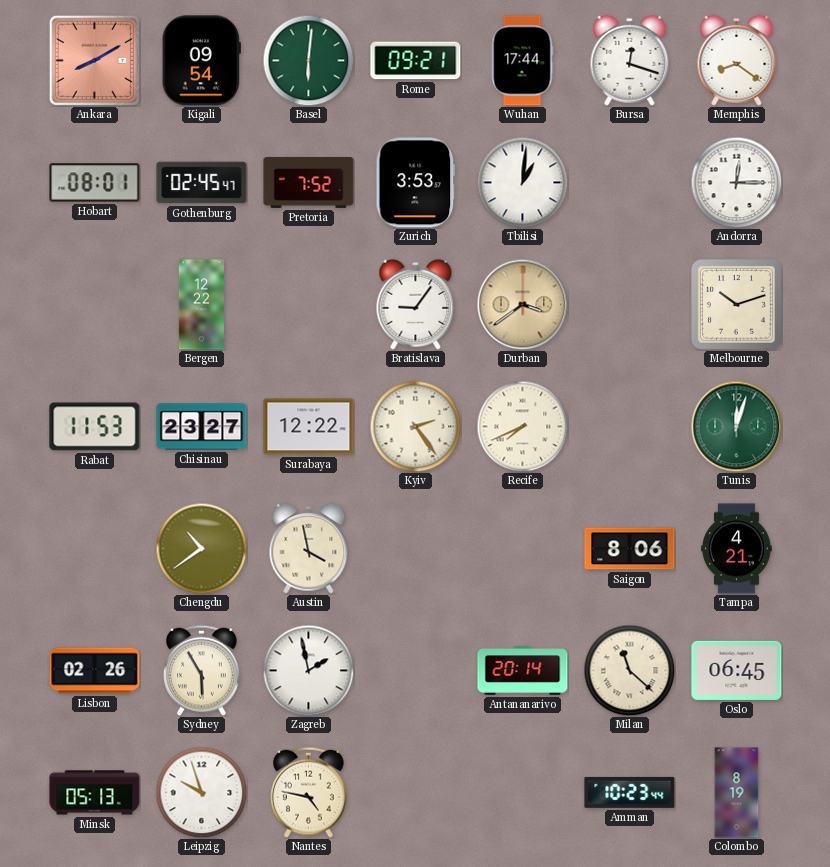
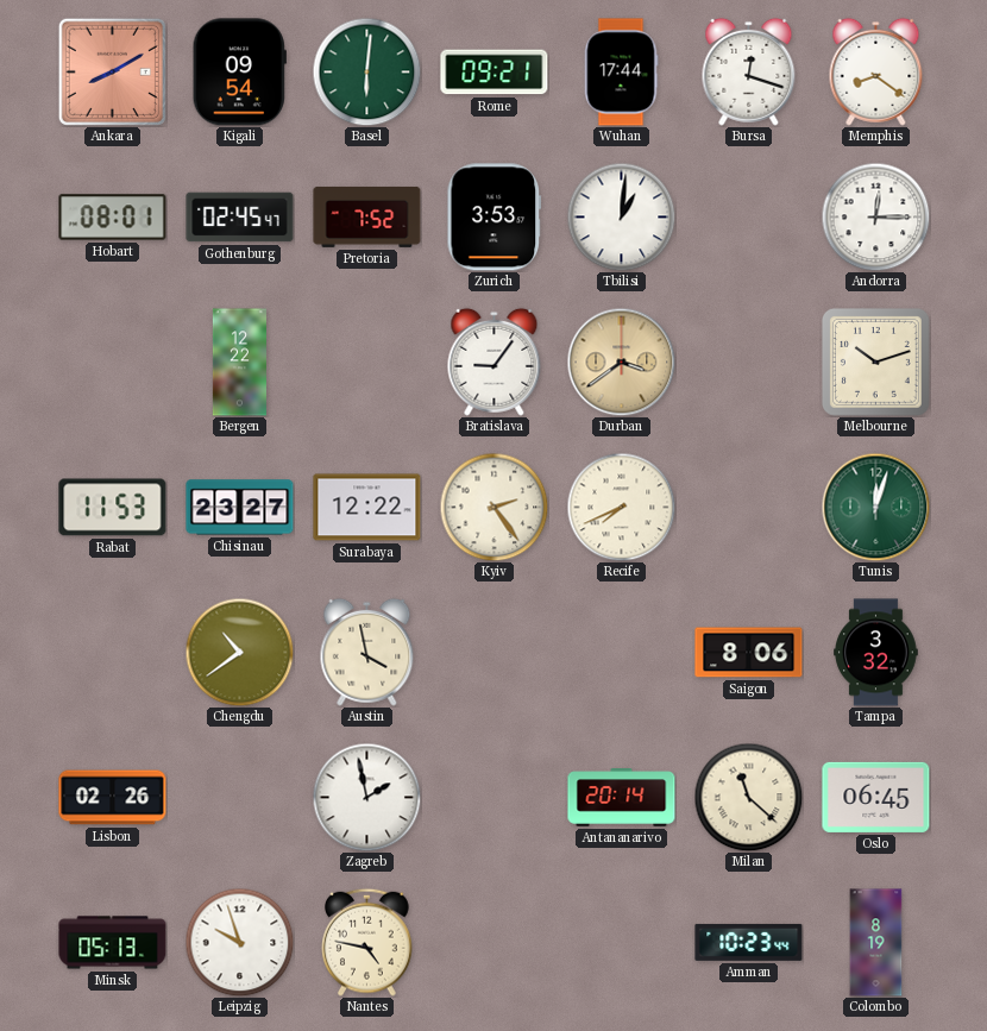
Tampa: 4:21 -> 3:32
Sydney: 5:55 -> none
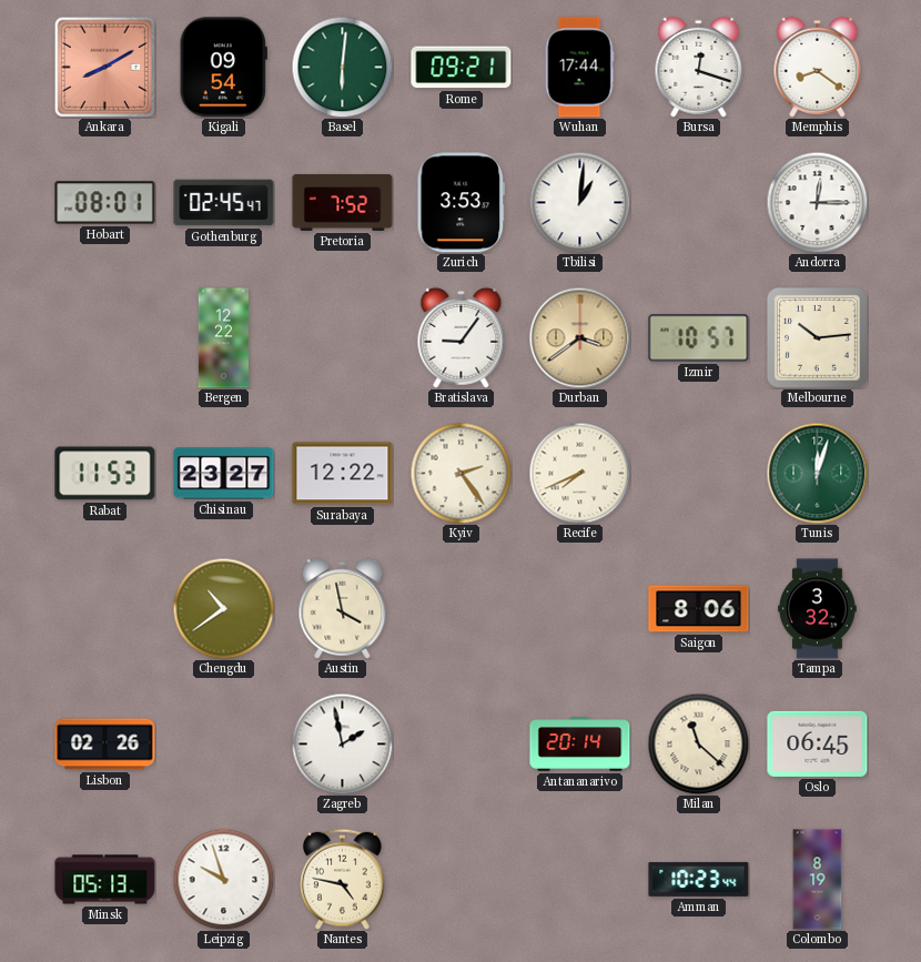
Izmir: none -> 10:57
Melbourne: 10:12 -> 10:14
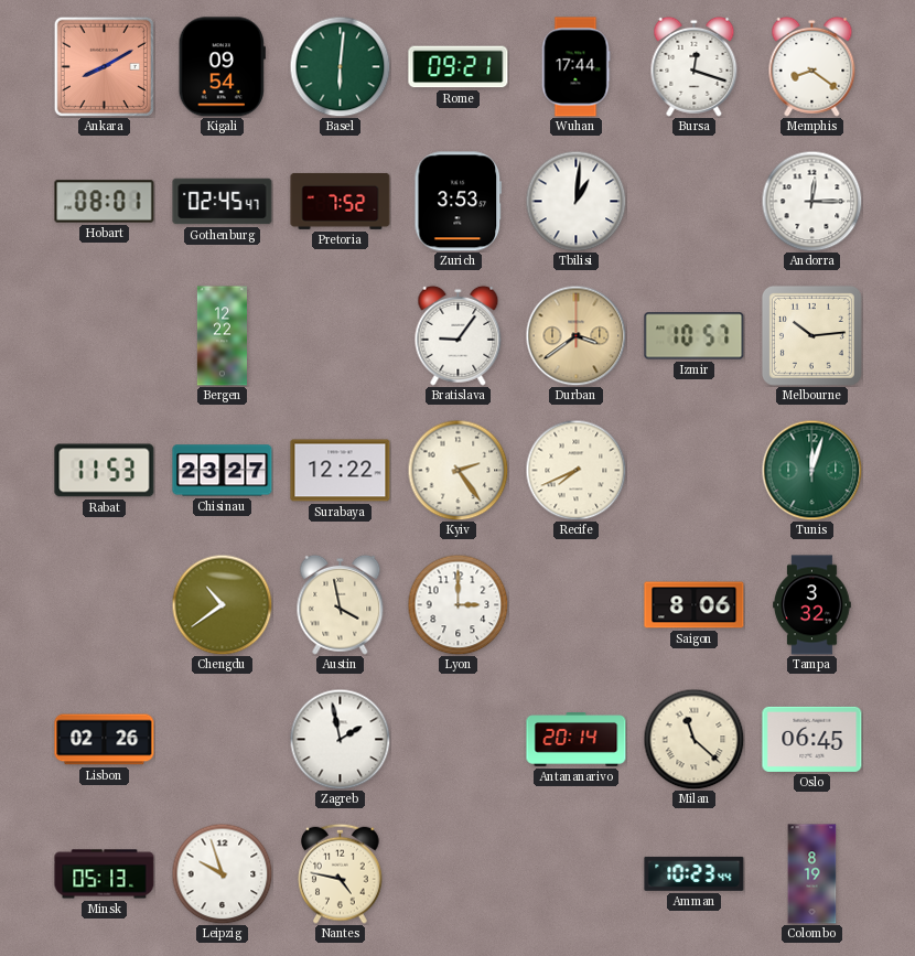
Lyon: none -> 3:00
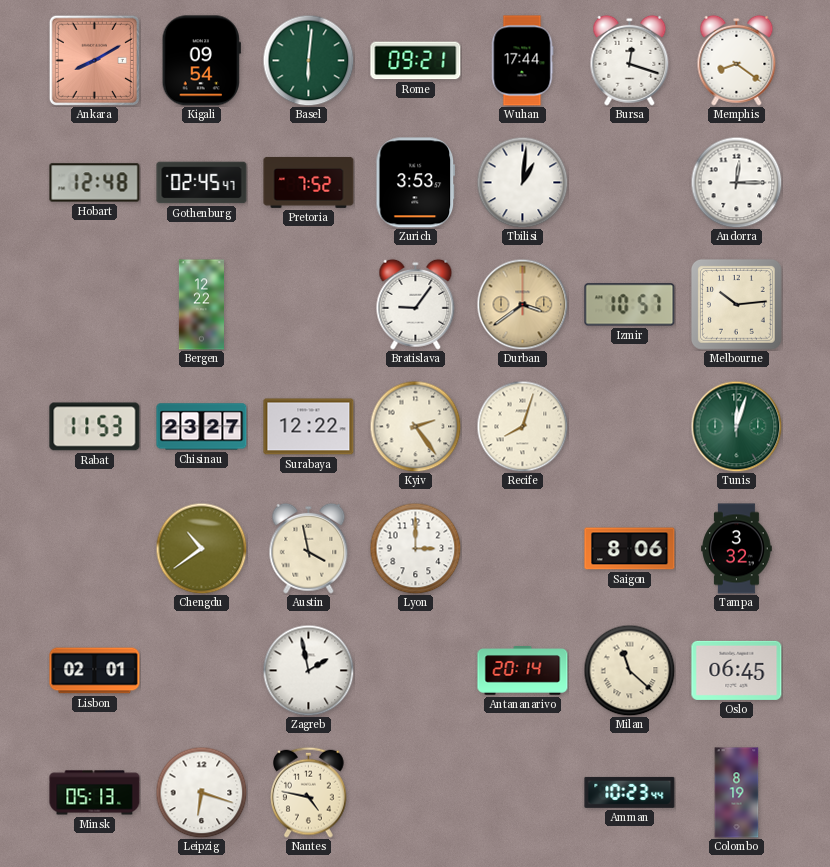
Hobart: 08:01 -> 12:48
Recife: 7:41 -> 8:03
Lisbon: 02:26 -> 02:01
Leipzig: 9:57 -> 6:18
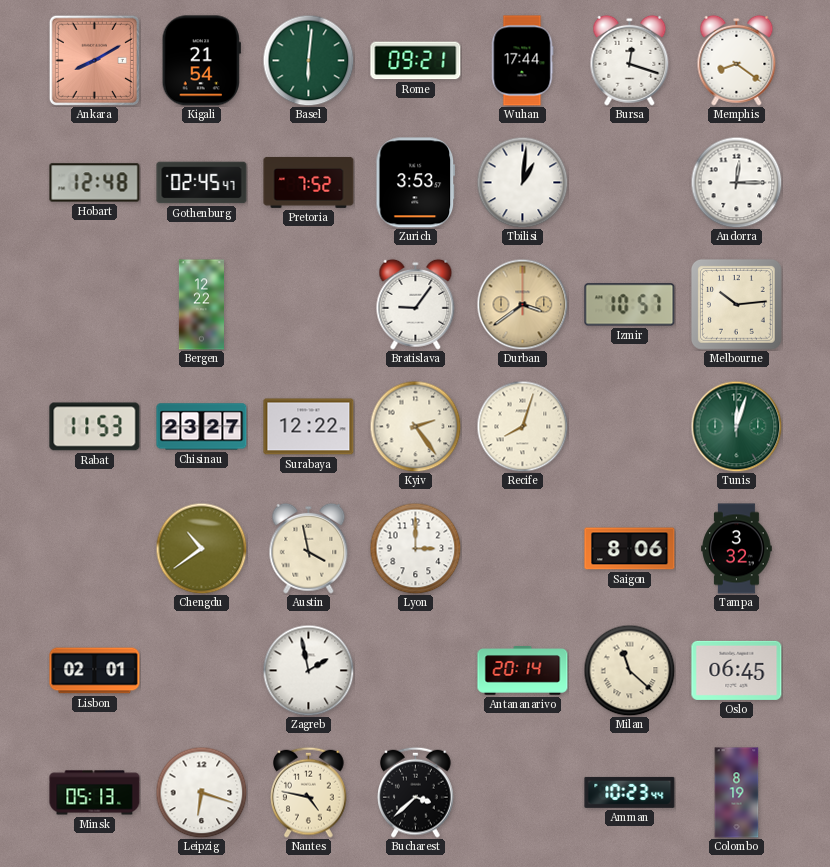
Kigali: 09:54 -> 21:54
Bucharest: none -> 3:38
